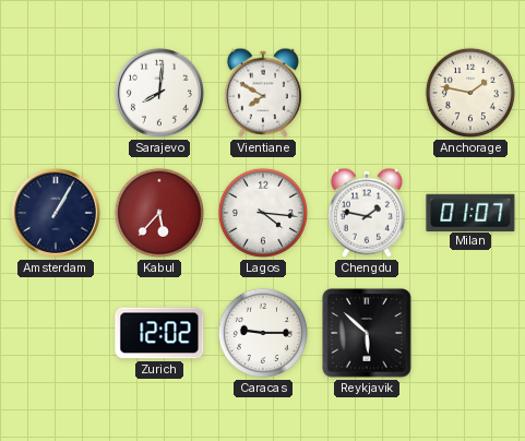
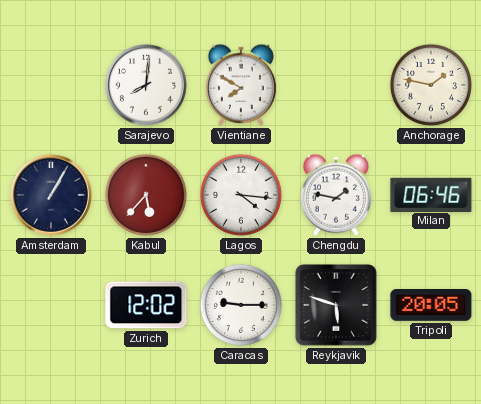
Milan: 01:07 -> 06:46
Reykjavik: 5:52 -> 5:48
Tripoli: none -> 20:05
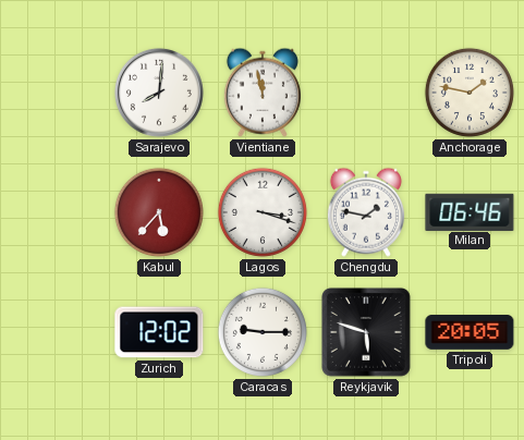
Vientiane: 7:50 -> 11:58
Amsterdam: 1:05 -> none
Lagos: 4:16 -> 3:18
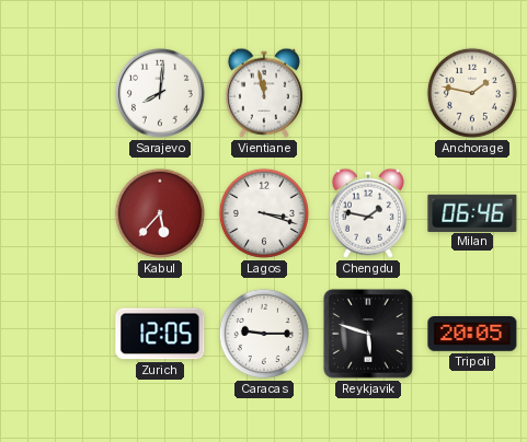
Zurich: 12:02 -> 12:05
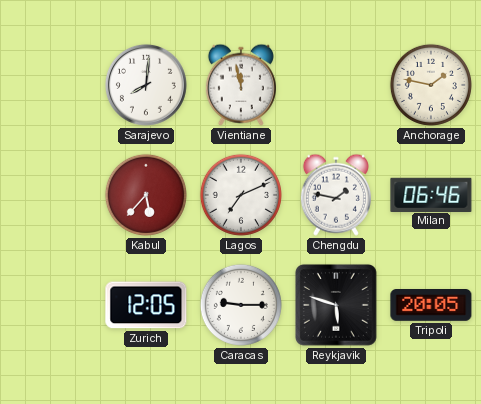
Lagos: 3:18 -> 7:11
